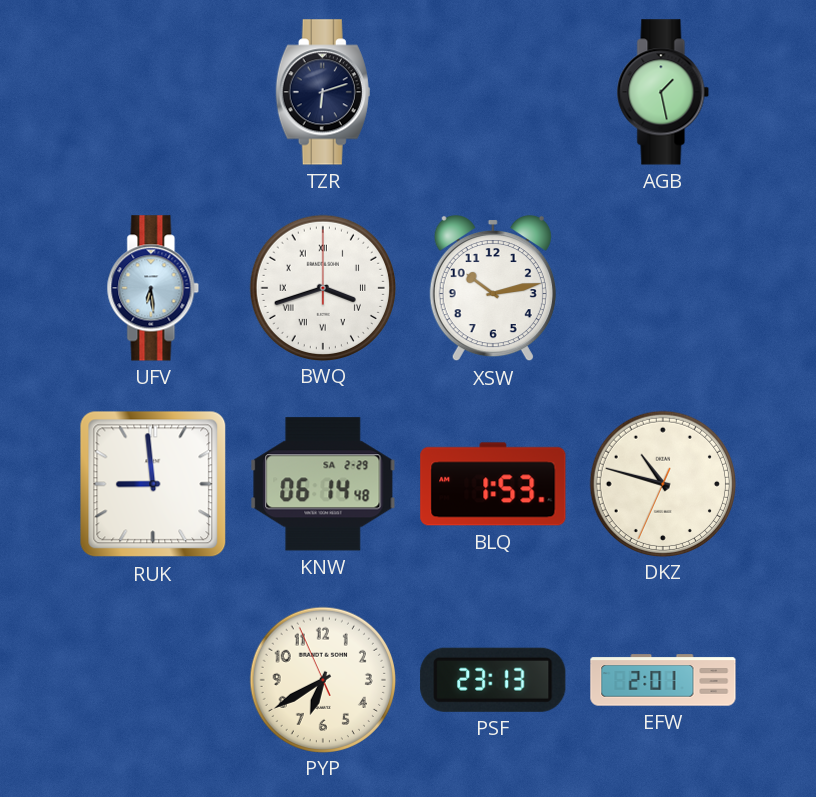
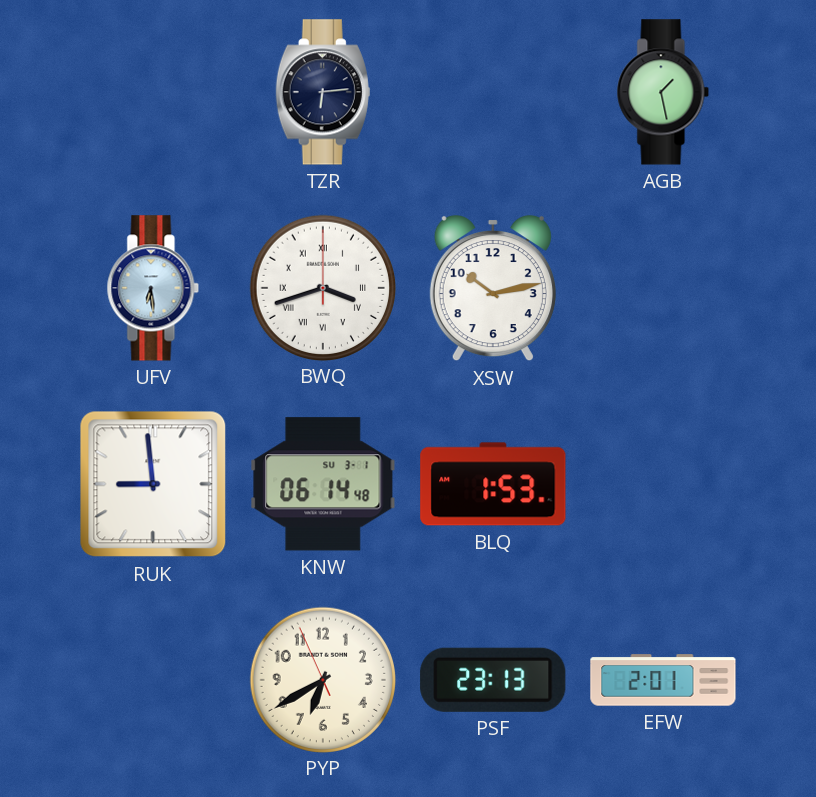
TZR: 6:12 -> 6:14
KNW date: SA 2-29 -> SU 3-1
DKZ: 10:47 -> none
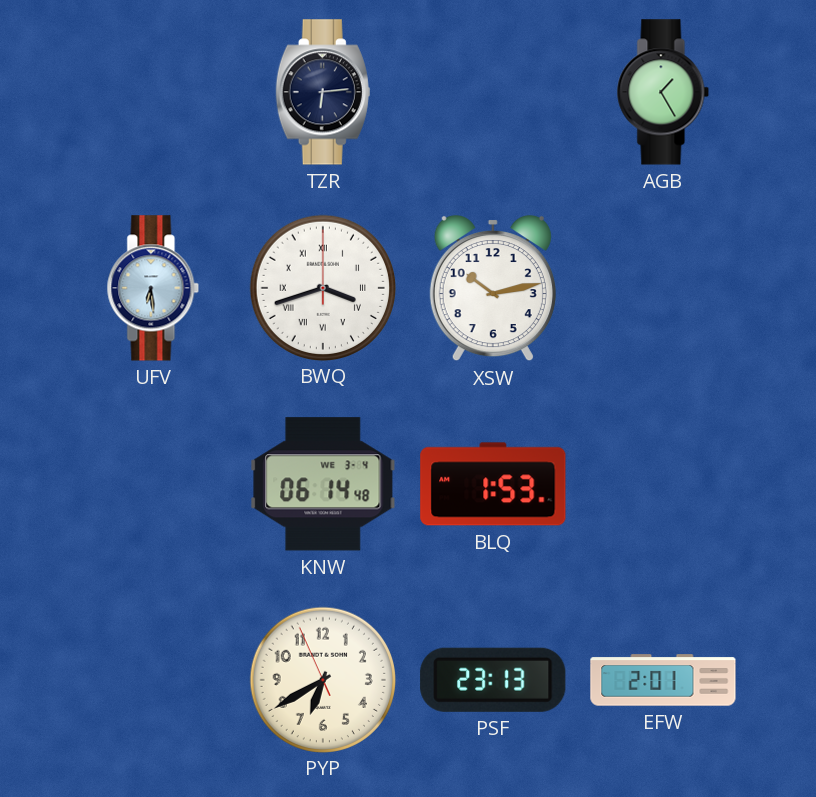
AGB: 1:28 -> 1:25
RUK: 8:59 -> none
KNW date: SU 3-1 -> WE 3-4
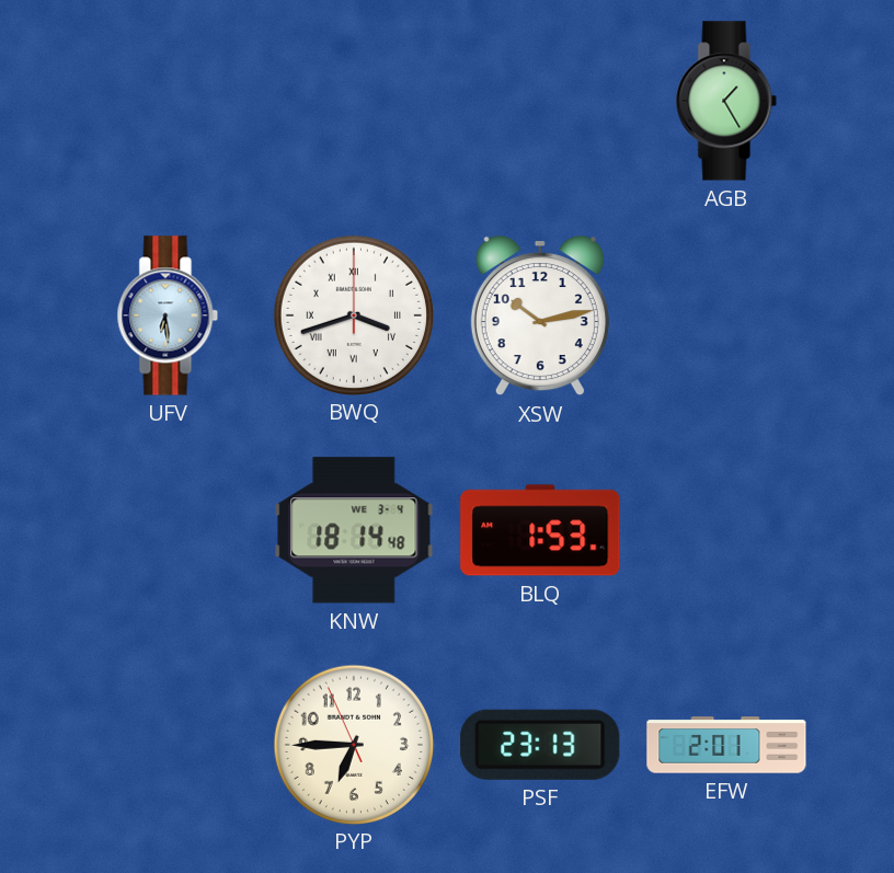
TZR: 6:14 -> none
KNW: 06:14 -> 18:14
PYP: 6:39 -> 6:44
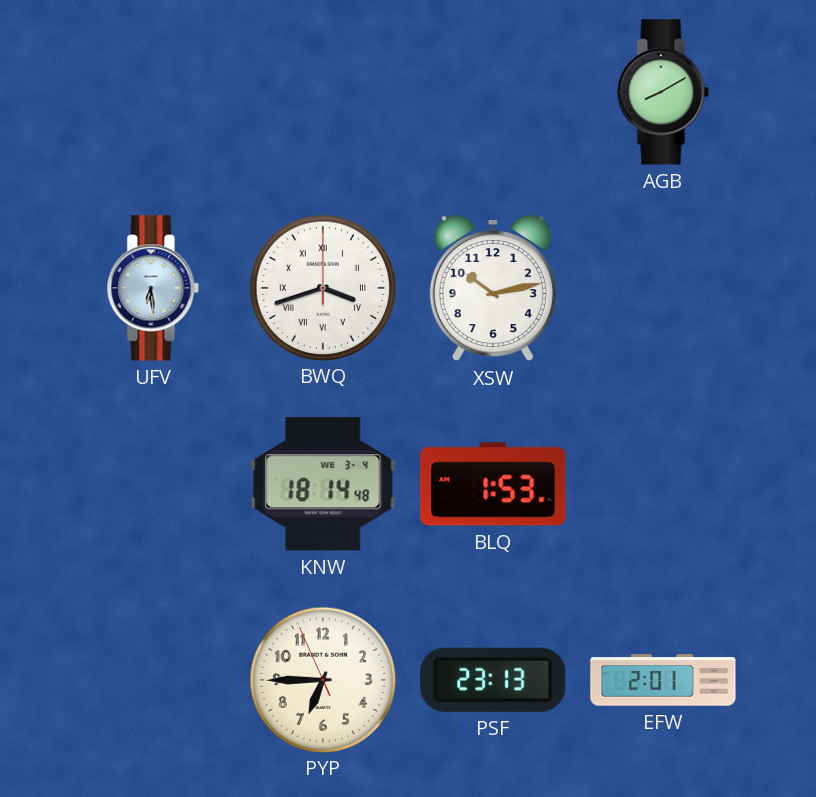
AGB: 1:25 -> 8:10
